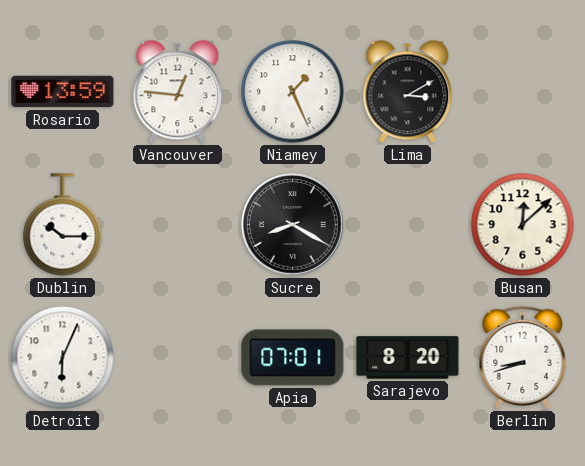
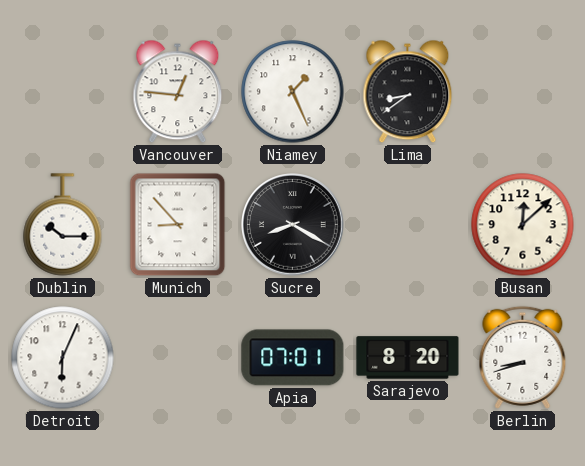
Rosario: 13:59 -> none
Lima: 3:10 -> 8:39
Munich: none -> 8:53
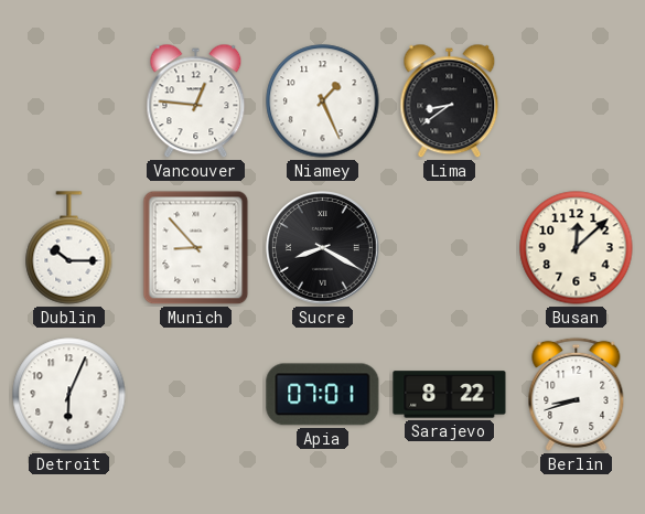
Sarajevo: 8:20 -> 8:22
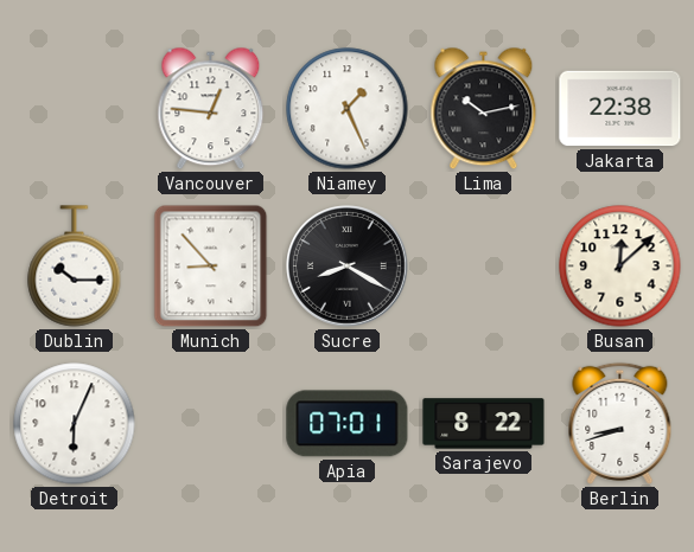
Lima: 8:39 -> 10:13
Jakarta: none -> 22:38
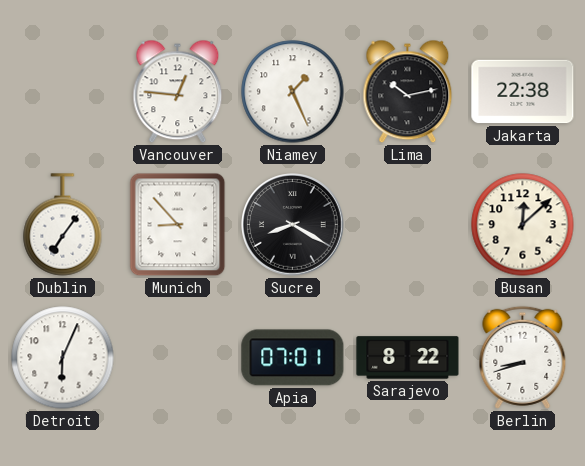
Dublin: 10:15 -> 7:06
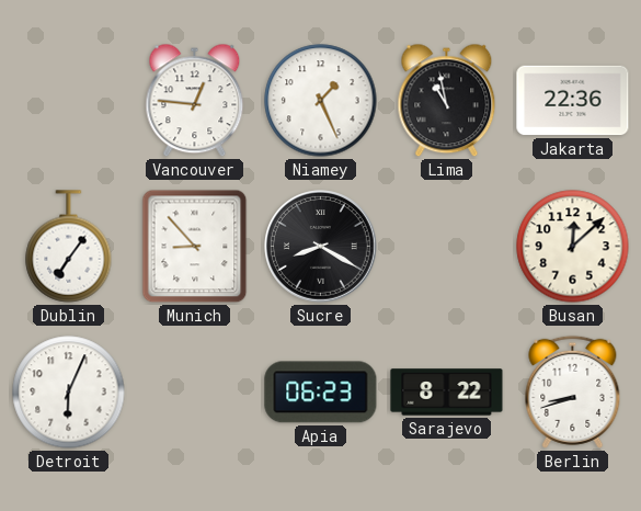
Lima: 10:13 -> 10:58
Jakarta: 22:38 -> 22:36
Apia: 07:01 -> 06:23
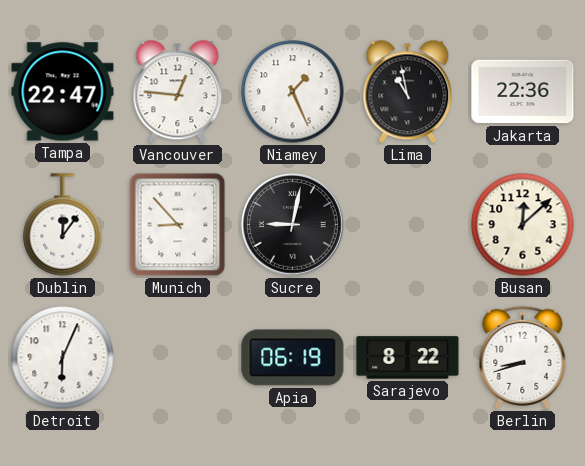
Tampa: none -> 22:47
Dublin: 7:06 -> 12:06
Sucre: 8:20 -> 9:02
Apia: 06:23 -> 06:19
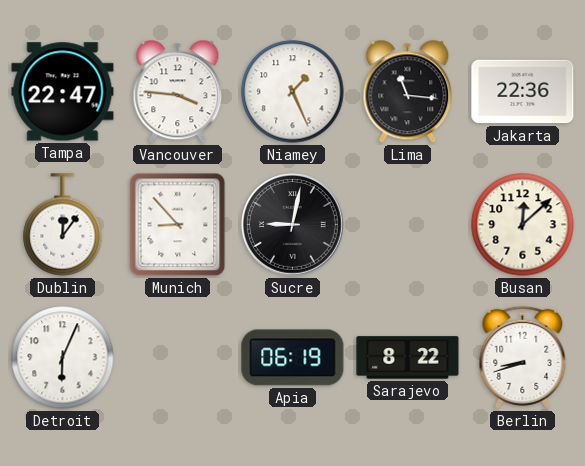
Vancouver: 12:46 -> 3:46
Lima: 10:58 -> 11:16
